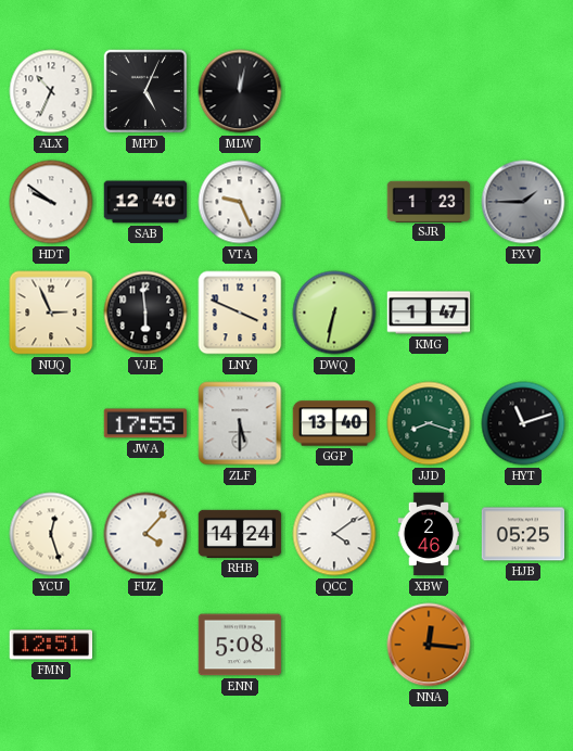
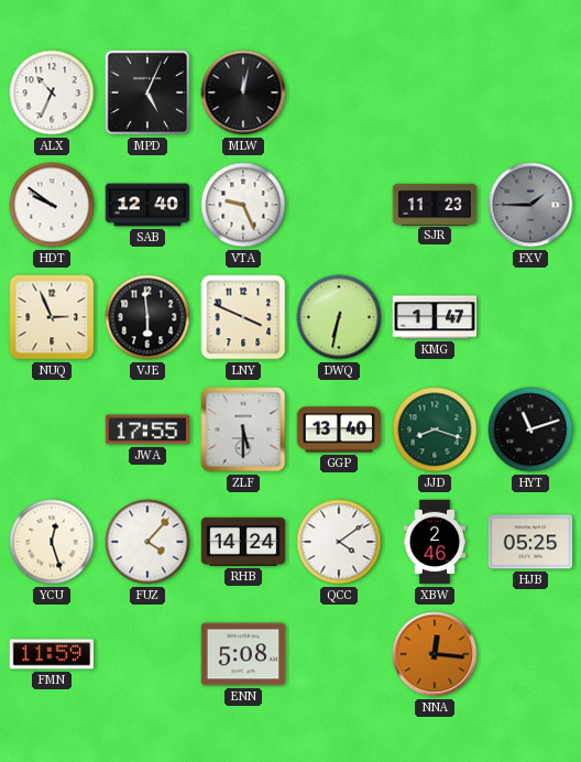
SJR: 1:23 -> 11:23
FMN: 12:51 -> 11:59
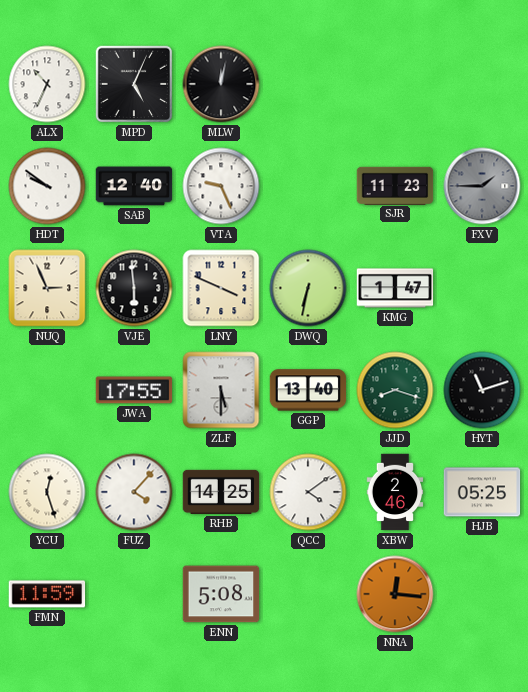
RHB: 14:24 -> 14:25
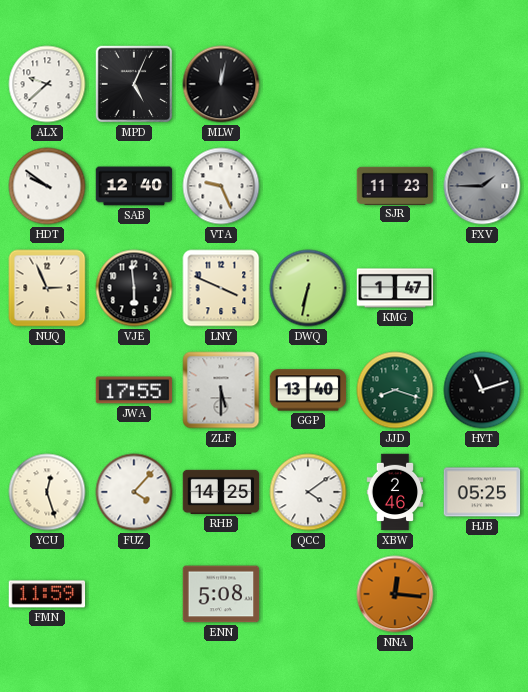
ALX: 10:34 -> 9:38
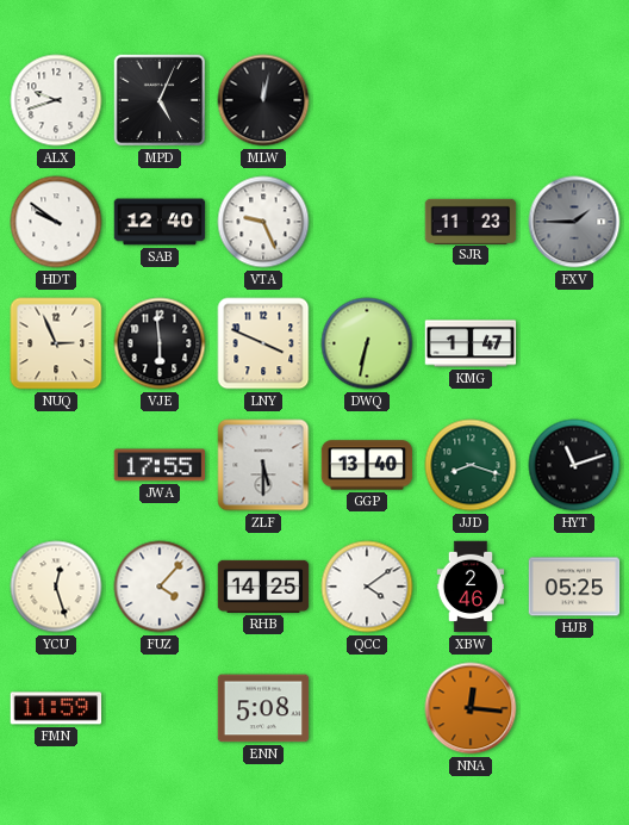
ALX: 9:38 -> 9:42
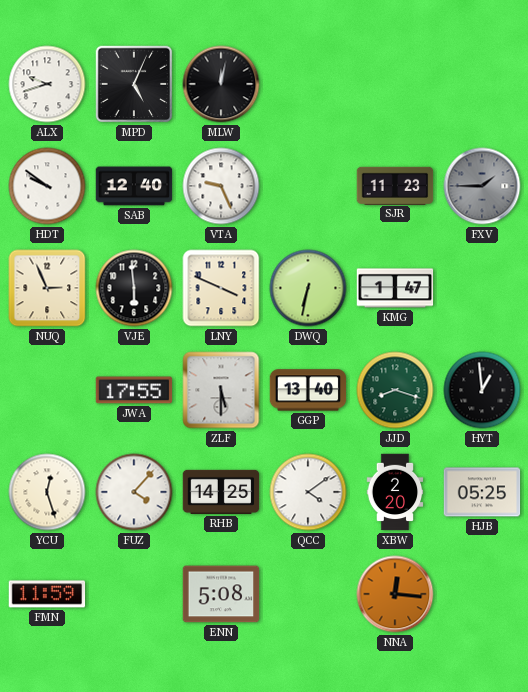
HYT: 11:12 -> 12:59
XBW: 2:46 -> 2:20
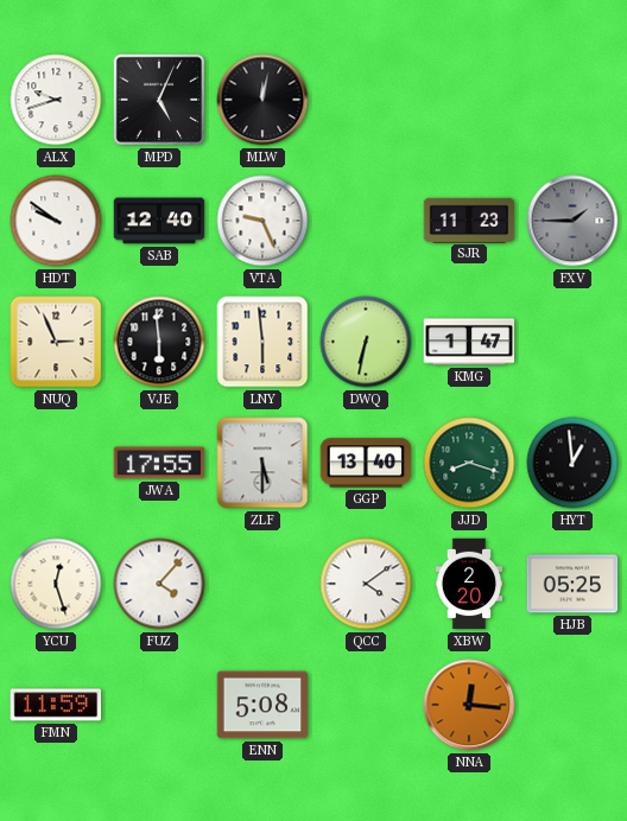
LNY: 3:49 -> 5:59
RHB: 14:25 -> none
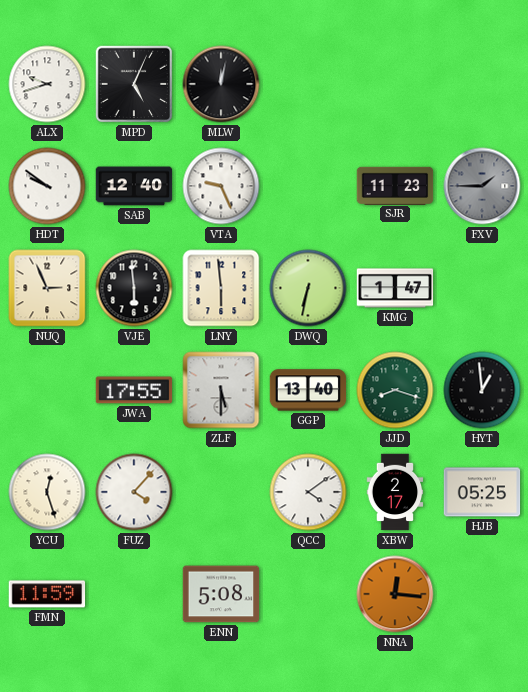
XBW: 2:20 -> 2:17
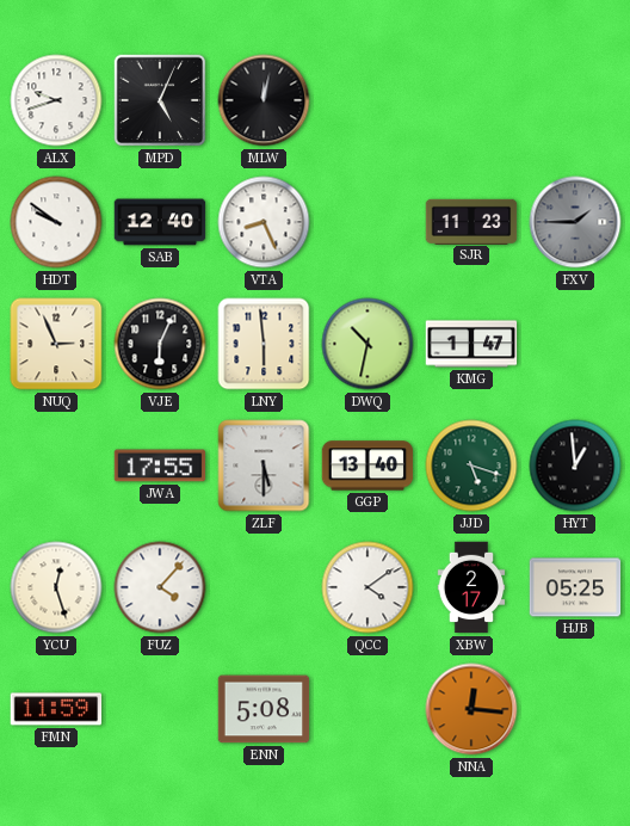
VTA: 9:26 -> 8:26
VJE: 5:59 -> 6:04
DWQ: 6:32 -> 10:32
JJD: 8:18 -> 5:18
